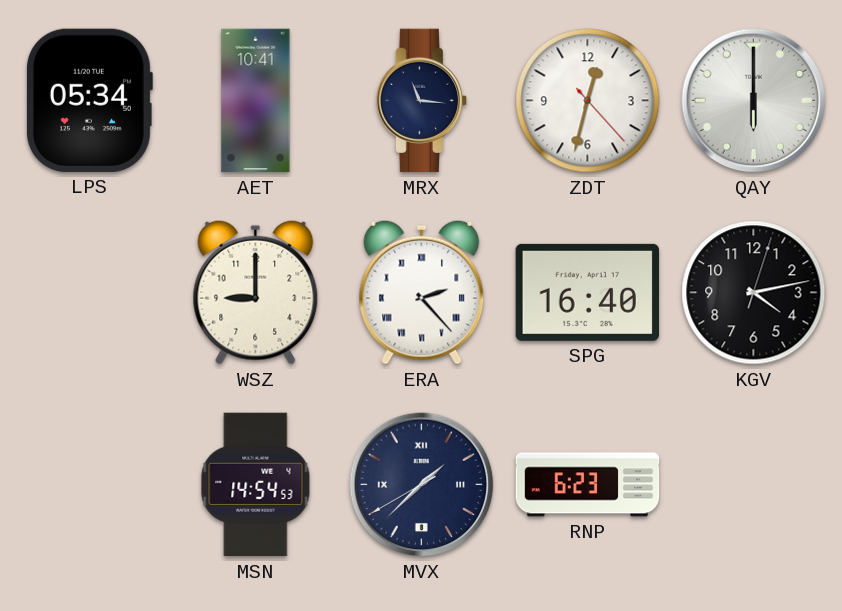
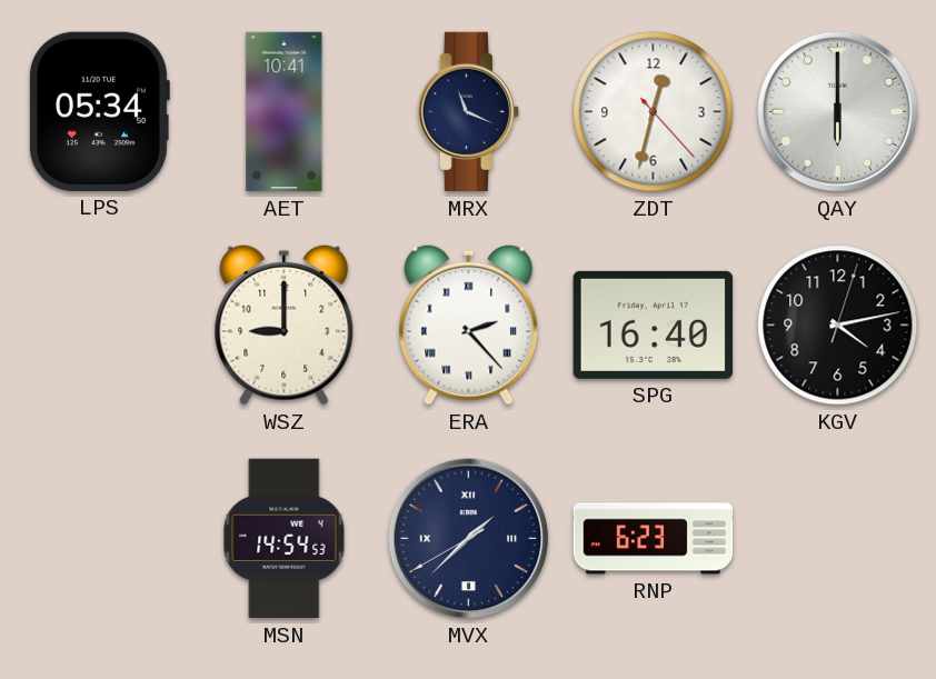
MRX: 11:16 -> 11:19
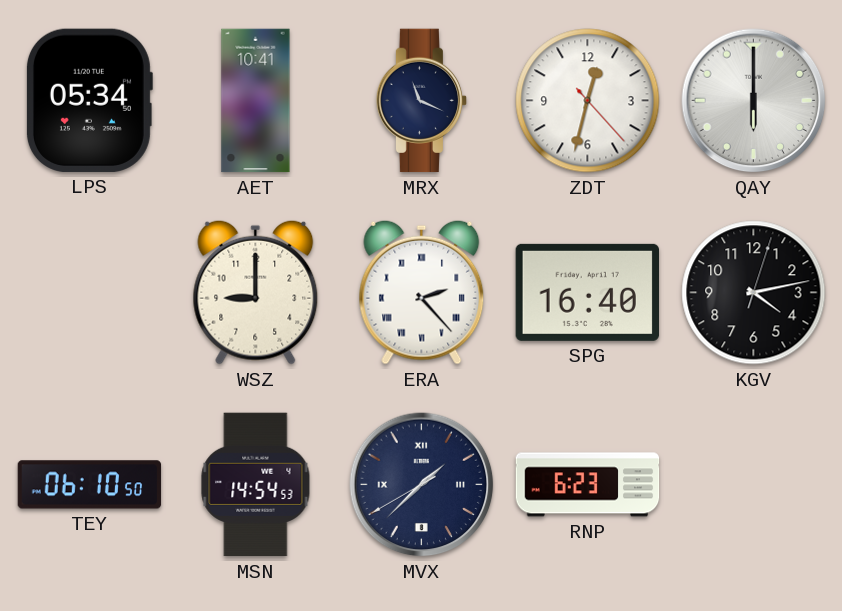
TEY: none -> 06:10
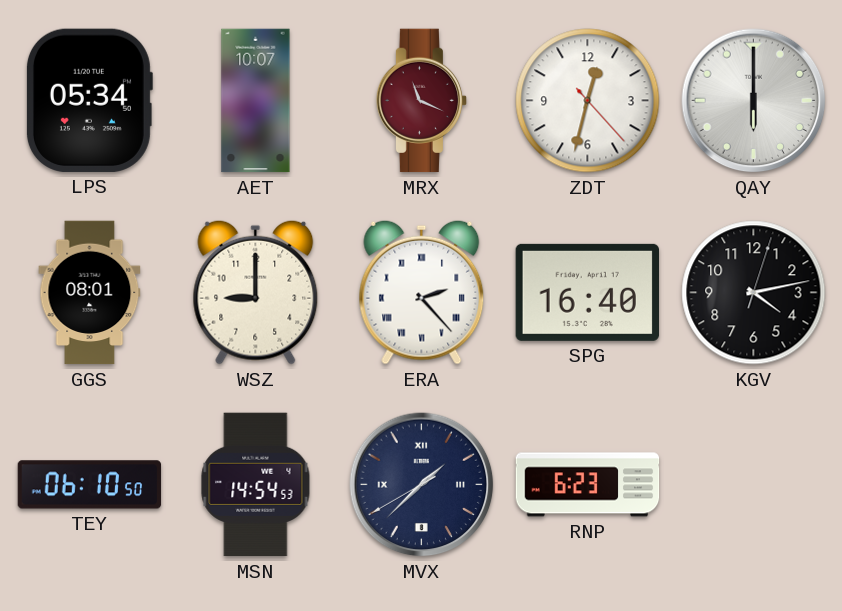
AET: 10:41 -> 10:07
MRX dial: navy -> burgundy
GGS: none -> 08:01
